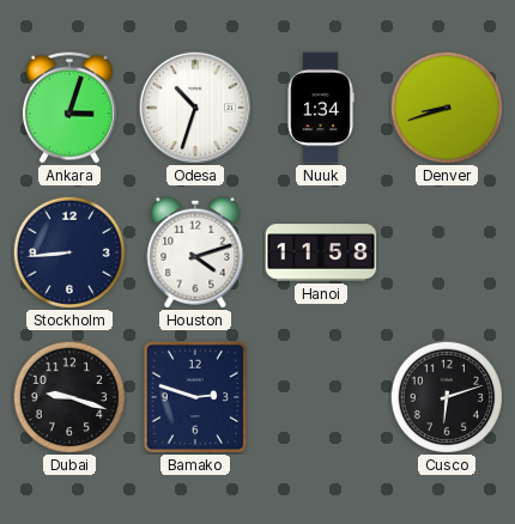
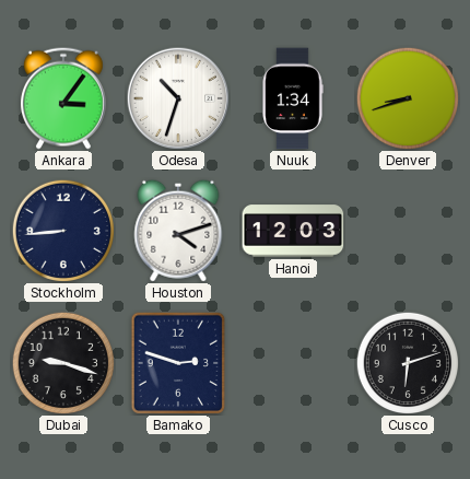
Ankara: 3:03 -> 3:06
Hanoi: 11:58 -> 12:03
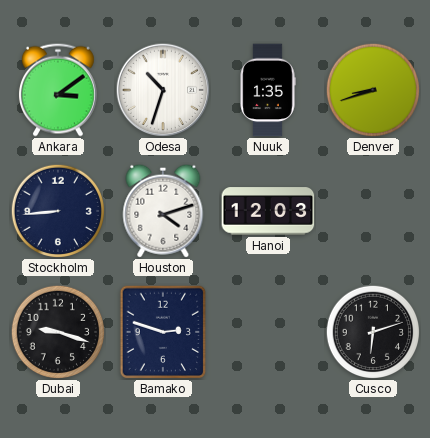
Ankara: 3:06 -> 3:09
Nuuk: 1:34 -> 1:35
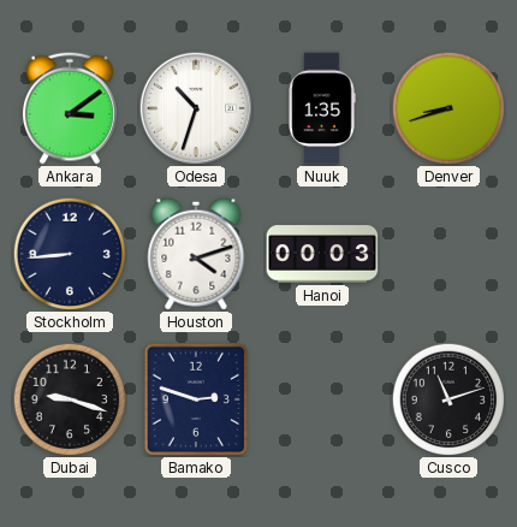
Hanoi: 12:03 -> 00:03
Cusco: 6:12 -> 11:12
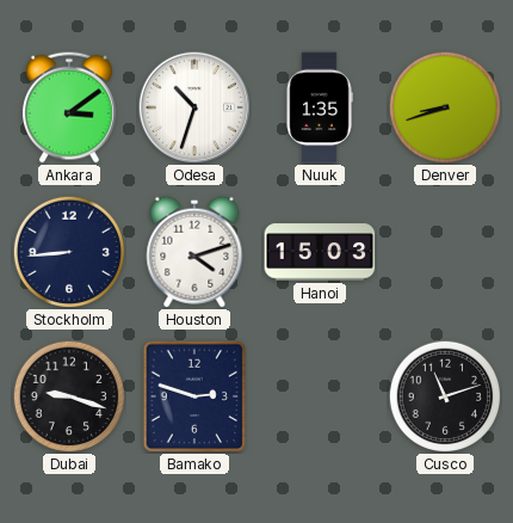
Hanoi: 00:03 -> 15:03
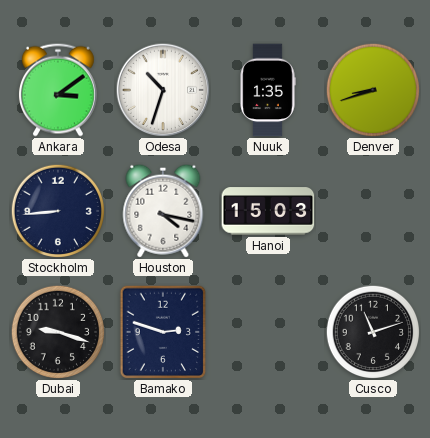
Houston: 4:12 -> 4:17
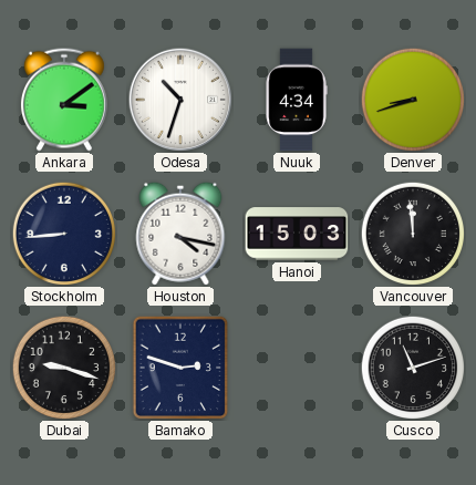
Nuuk: 1:35 -> 4:34
Vancouver: none -> 11:59
